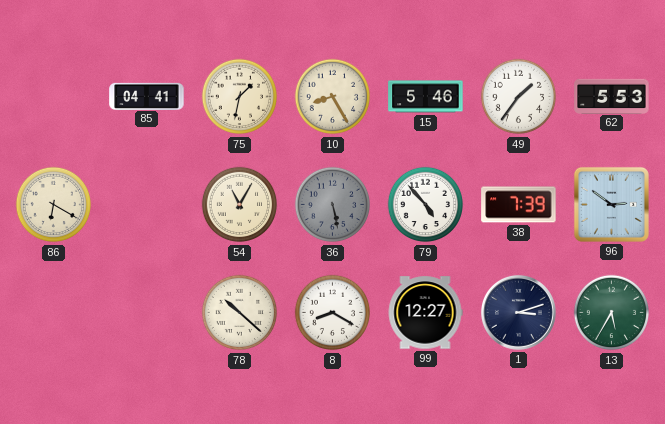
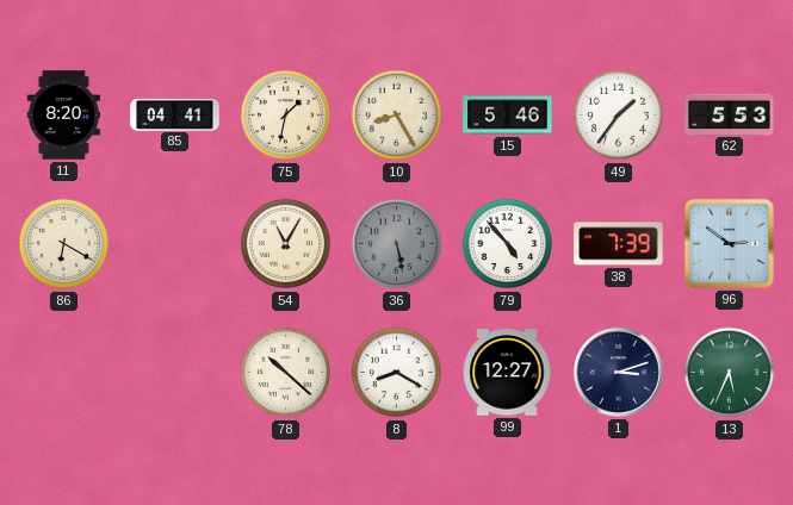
11: none -> 8:20
13: 5:35 -> 5:34
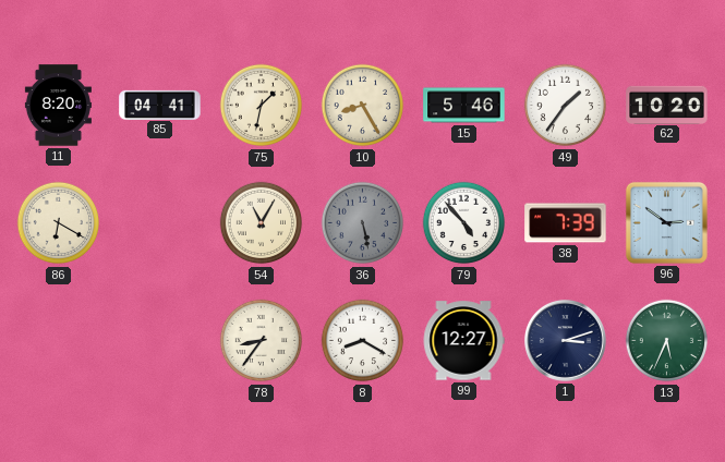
62: 5:53 -> 10:20
78: 10:22 -> 8:36
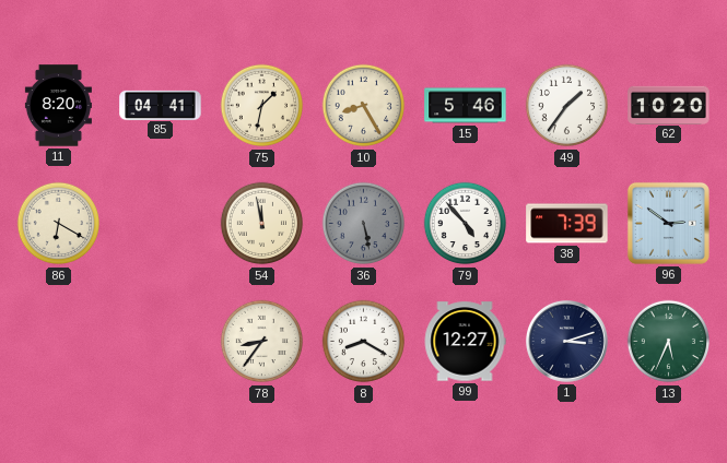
54: 11:05 -> 11:58
